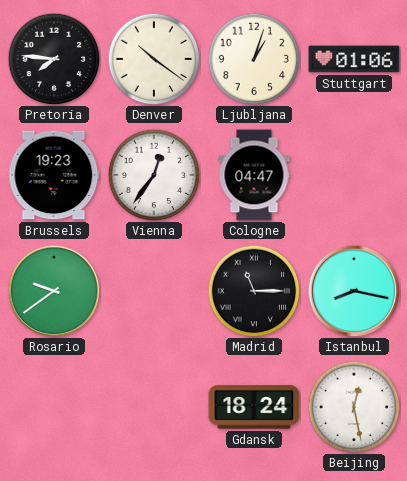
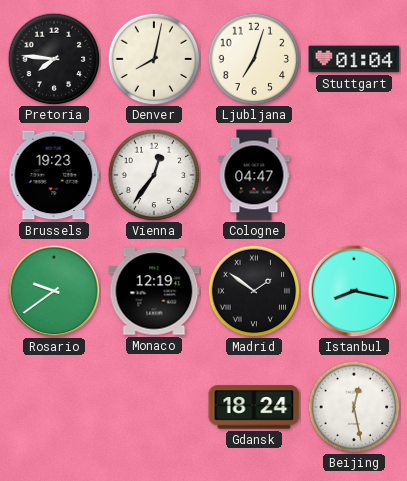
Denver: 10:21 -> 8:02
Ljubljana: 1:03 -> 7:03
Stuttgart: 01:06 -> 01:04
Monaco: none -> 12:19
Madrid: 11:15 -> 1:51
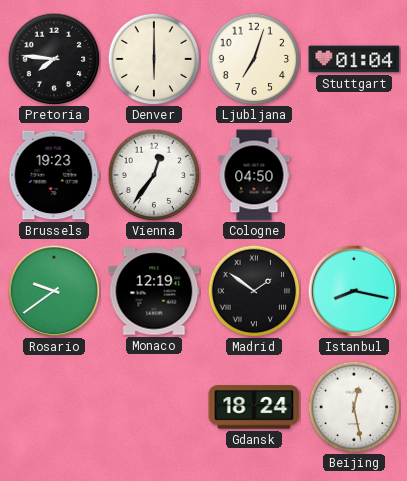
Denver: 8:02 -> 6:00
Cologne: 04:47 -> 04:50
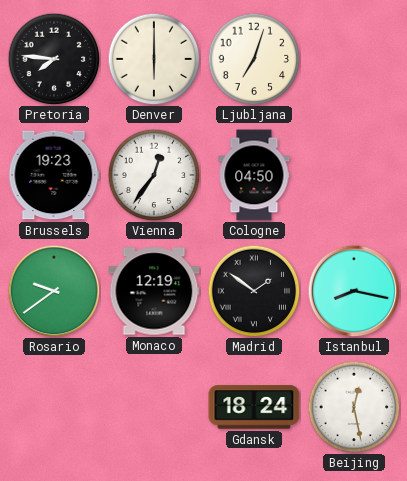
Stuttgart: 01:04 -> none
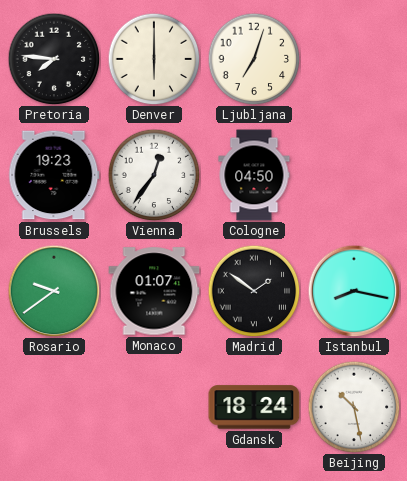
Monaco: 12:19 -> 01:07
Beijing: 12:28 -> 10:28
